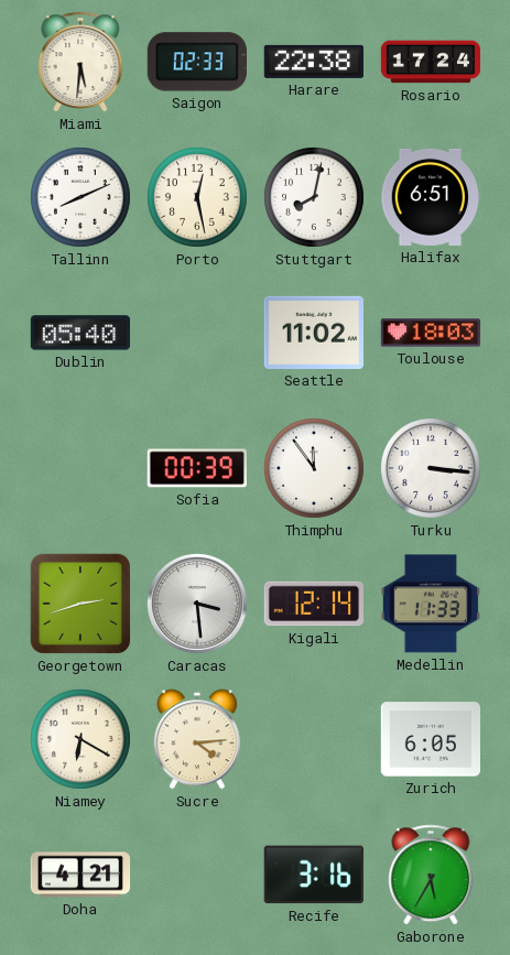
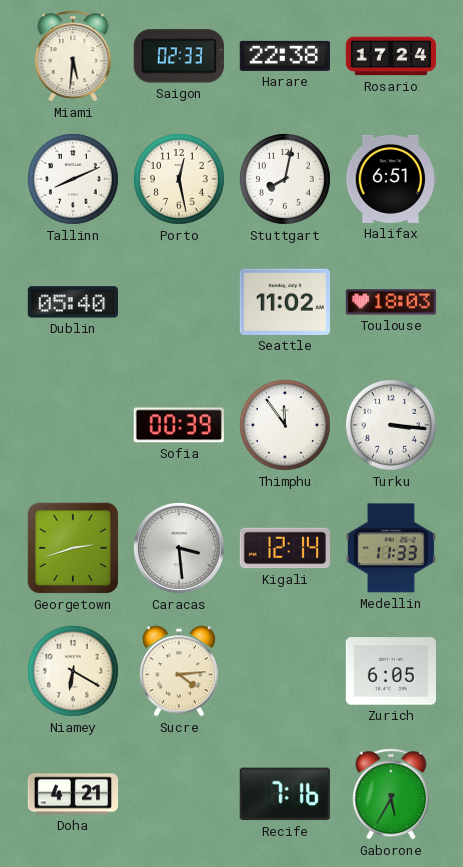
Recife: 3:16 -> 7:16
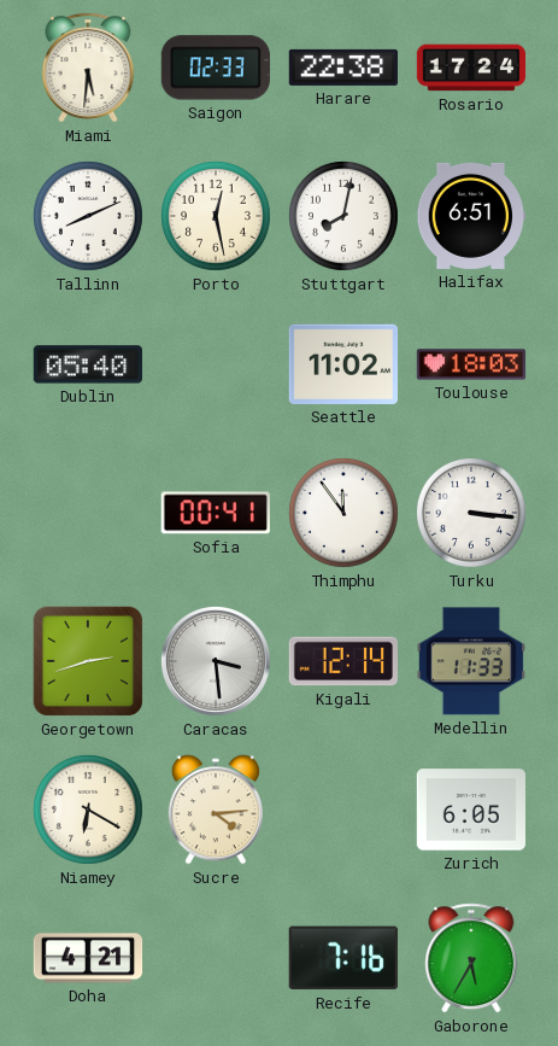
Sofia: 00:39 -> 00:41
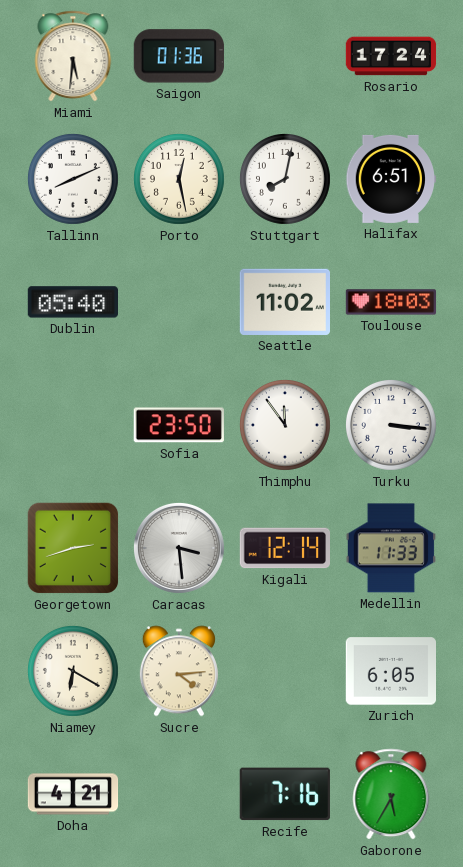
Saigon: 02:33 -> 01:36
Harare: 22:38 -> none
Sofia: 00:41 -> 23:50
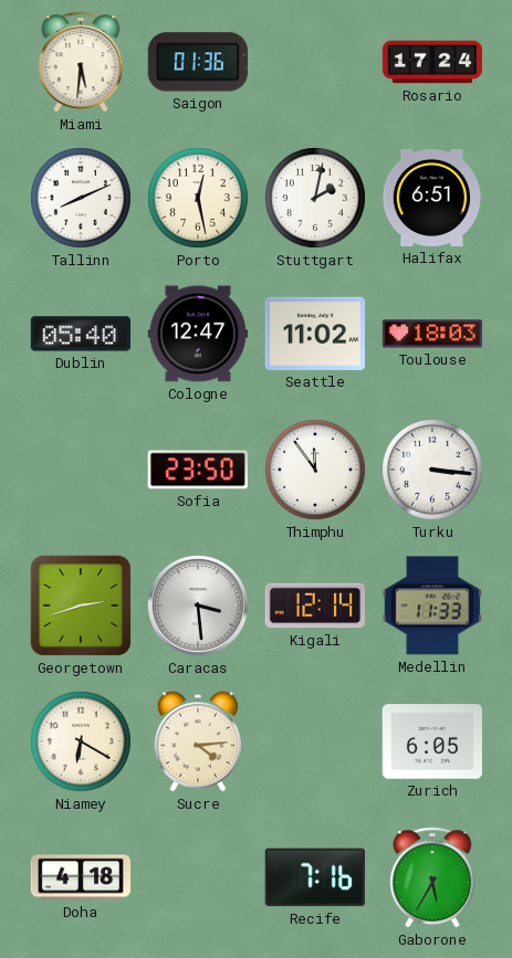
Stuttgart: 8:02 -> 2:02
Cologne: none -> 12:47
Doha: 4:21 -> 4:18
